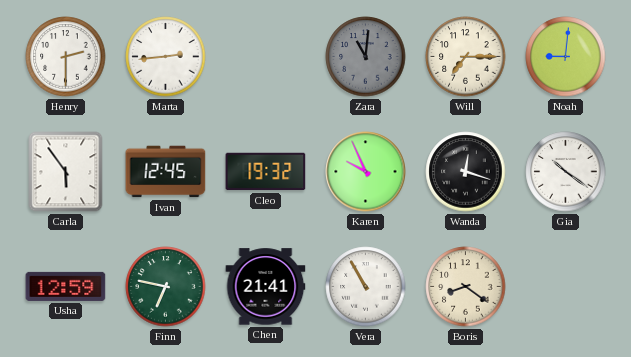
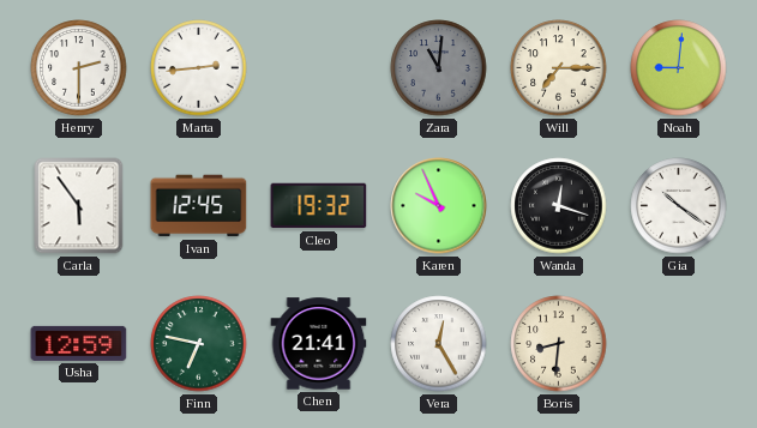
Vera: 10:55 -> 12:25
Boris: 8:21 -> 8:31
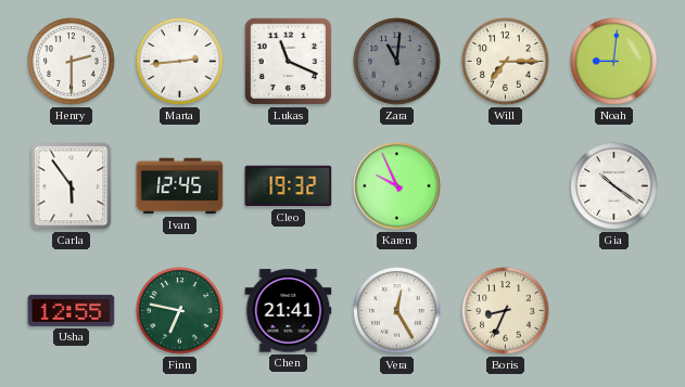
Lukas: none -> 11:19
Wanda: 12:18 -> none
Usha: 12:59 -> 12:55
Boris: 8:31 -> 8:34
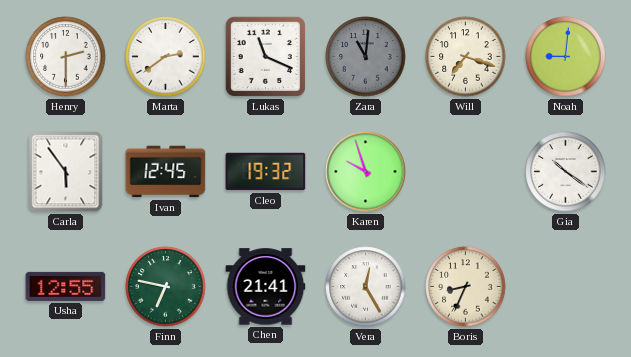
Marta: 2:44 -> 2:39
Will: 7:15 -> 7:18
Karen: 9:56 -> 9:57
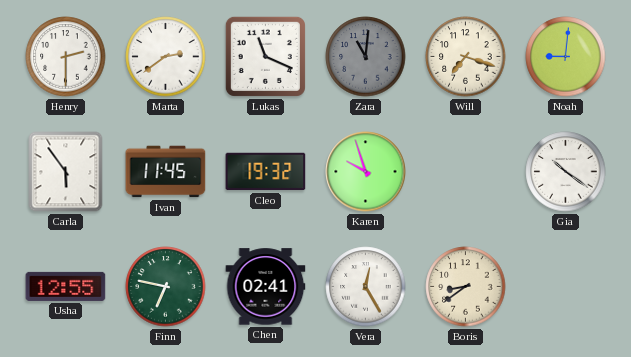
Ivan: 12:45 -> 11:45
Chen: 21:41 -> 02:41
Boris: 8:34 -> 8:39
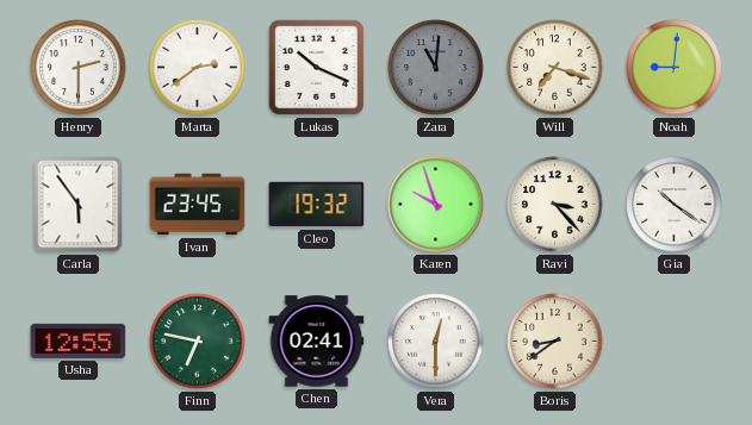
Lukas: 11:19 -> 10:19
Ivan: 11:45 -> 23:45
Ravi: none -> 3:23
Vera: 12:25 -> 12:30
